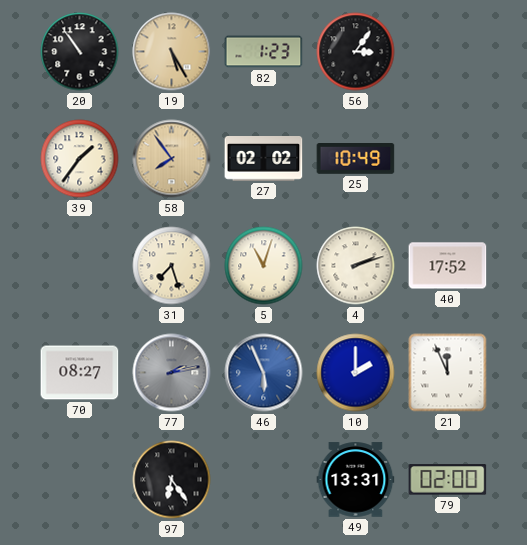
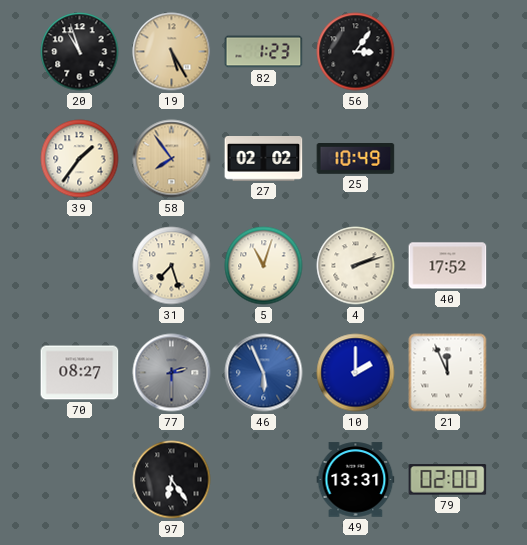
20: 10:54 -> 10:57
77: 2:13 -> 2:30
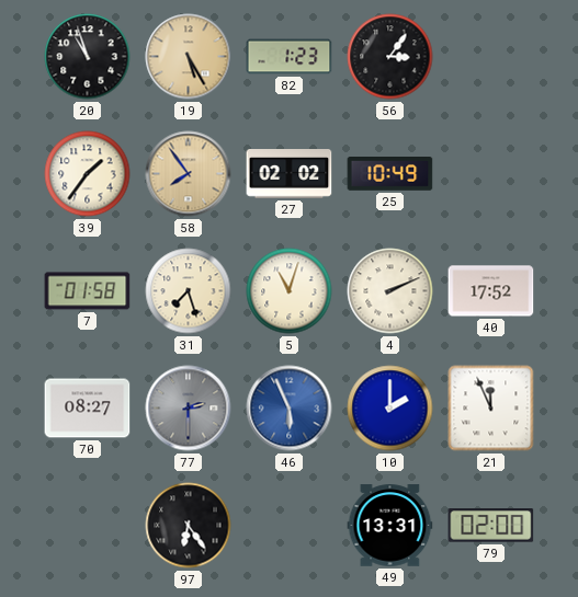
7: none -> 01:58
4: 2:12 -> 2:11
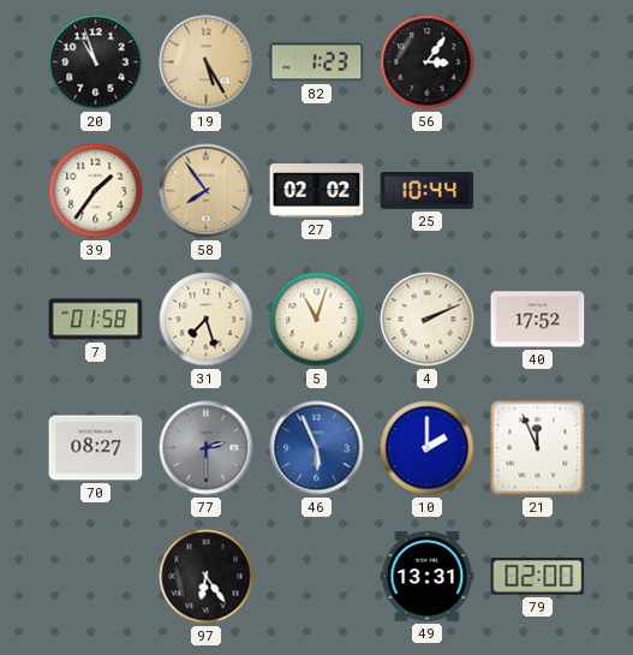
25: 10:49 -> 10:44
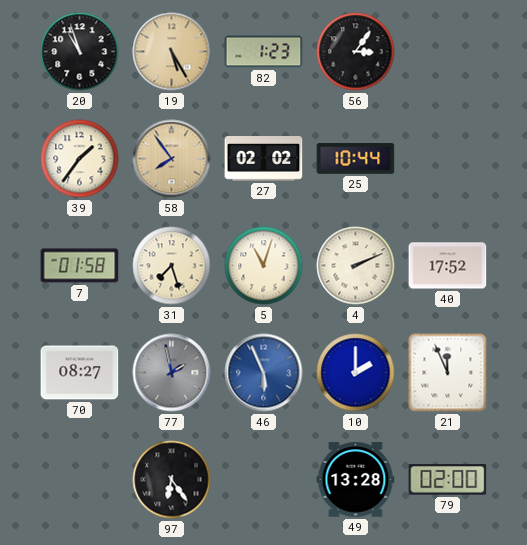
77: 2:30 -> 1:58
49: 13:31 -> 13:28
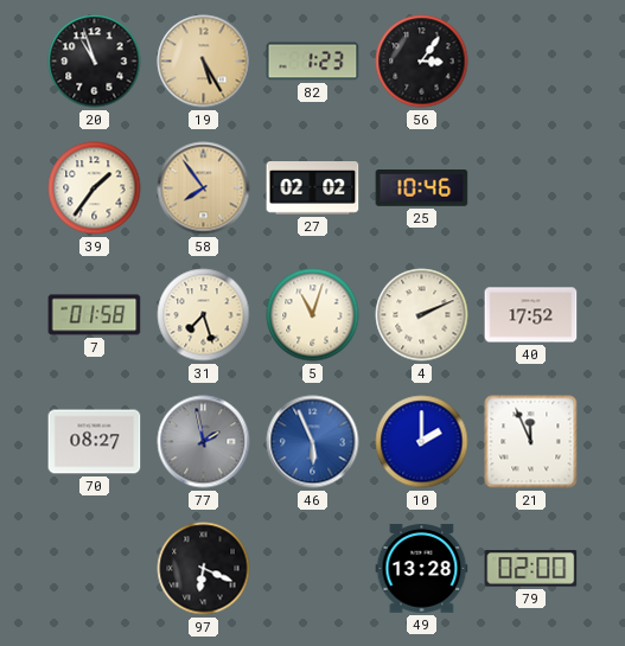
25: 10:44 -> 10:46
97: 6:24 -> 6:19
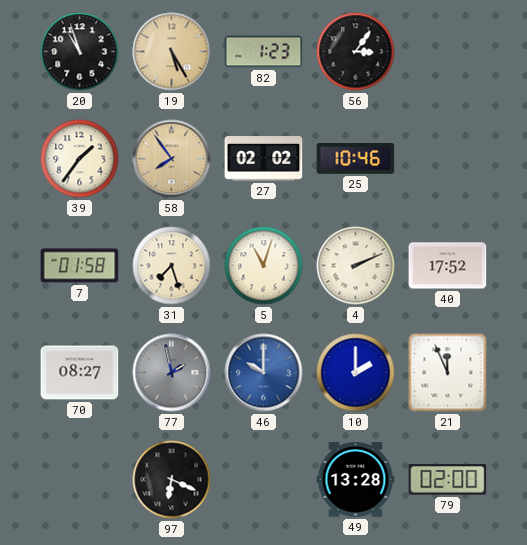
46: 5:56 -> 10:00
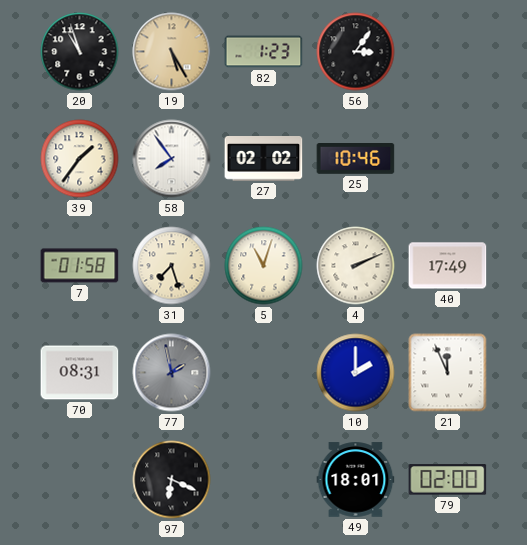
58 dial: champagne -> white
40: 17:52 -> 17:49
70: 08:27 -> 08:31
46: 10:00 -> none
49: 13:28 -> 18:01
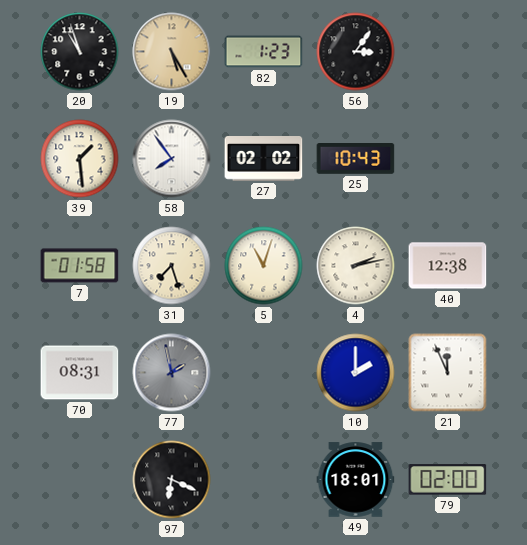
39: 1:36 -> 1:29
25: 10:46 -> 10:43
4: 2:11 -> 2:13
40: 17:49 -> 12:38
